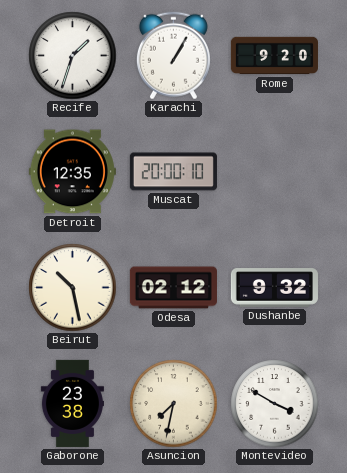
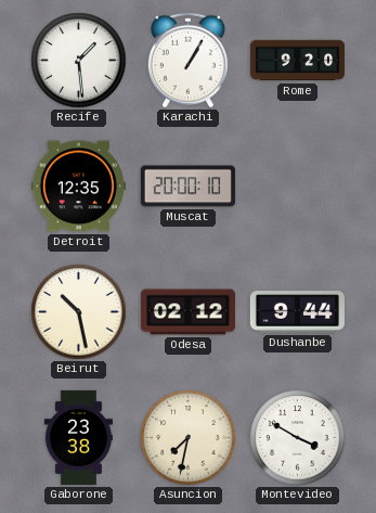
Recife: 1:33 -> 1:29
Dushanbe: 9:32 -> 9:44
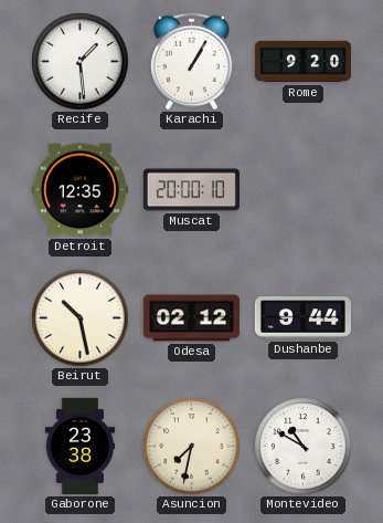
Montevideo: 3:50 -> 10:50
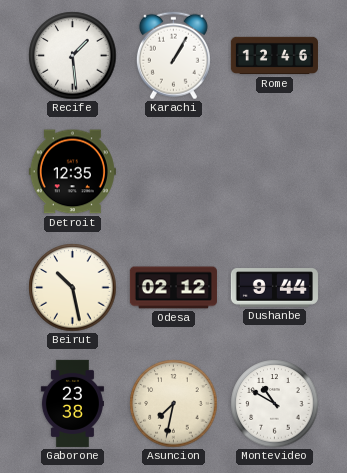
Rome: 9:20 -> 12:46
Muscat: 20:00 -> none
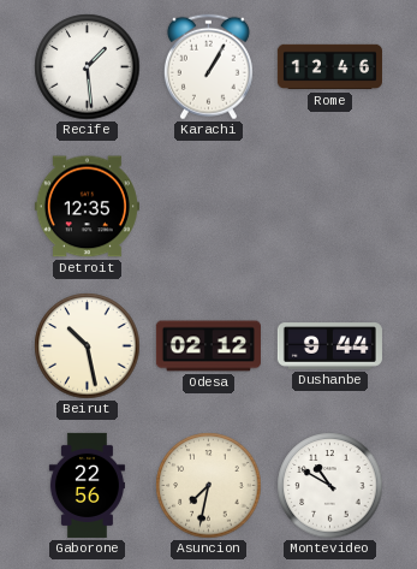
Gaborone: 23:38 -> 22:56
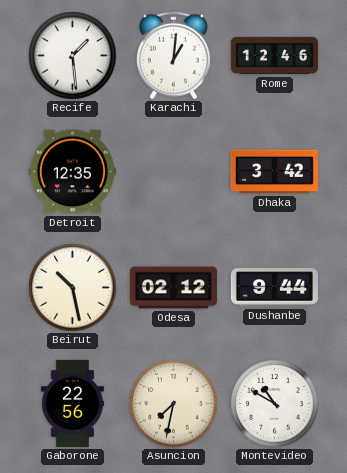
Karachi: 1:05 -> 1:01
Dhaka: none -> 3:42
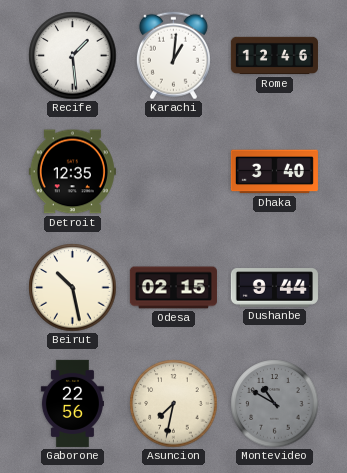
Dhaka: 3:42 -> 3:40
Odesa: 02:12 -> 02:15
Montevideo dial: white -> grey
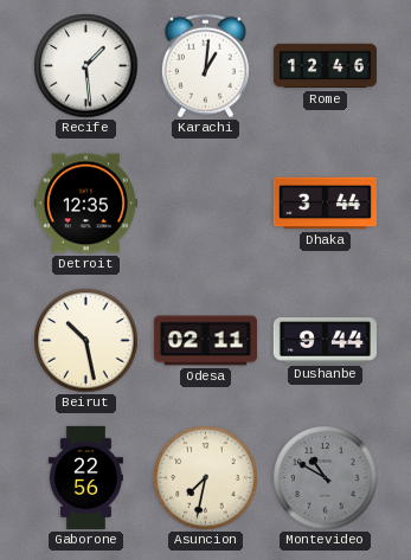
Dhaka: 3:40 -> 3:44
Odesa: 02:15 -> 02:11
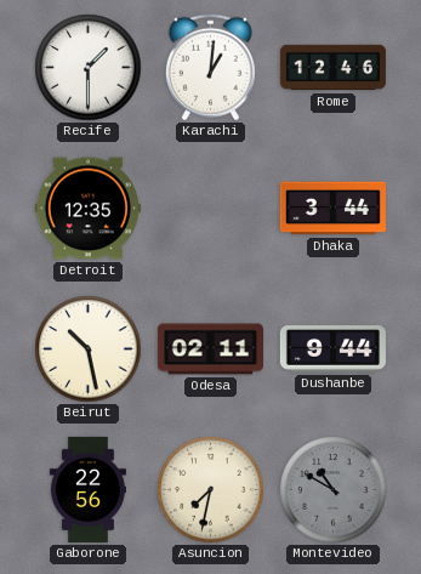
Recife: 1:29 -> 1:30
